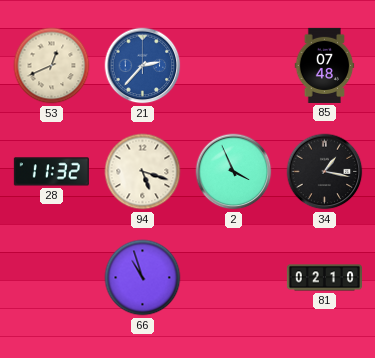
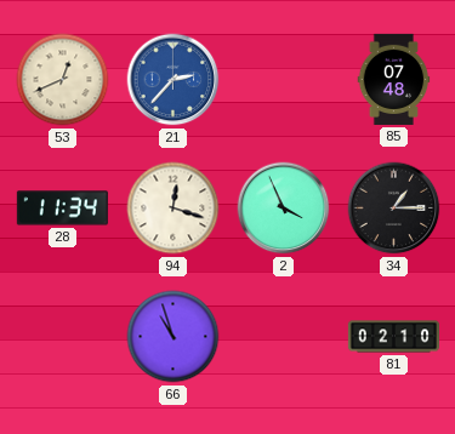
28: 11:32 -> 11:34
94: 5:18 -> 12:18
34: 1:17 -> 1:15
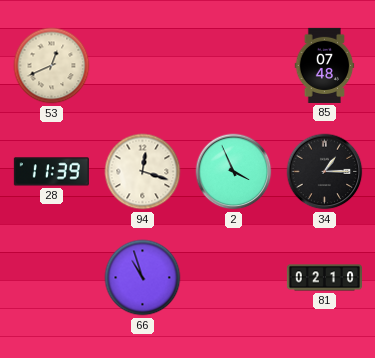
21: 2:37 -> none
28: 11:34 -> 11:39
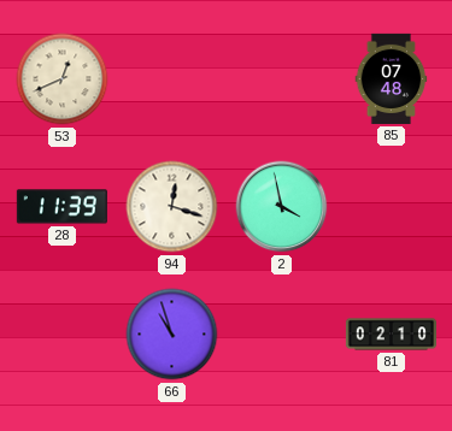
2: 3:56 -> 3:58
34: 1:15 -> none
